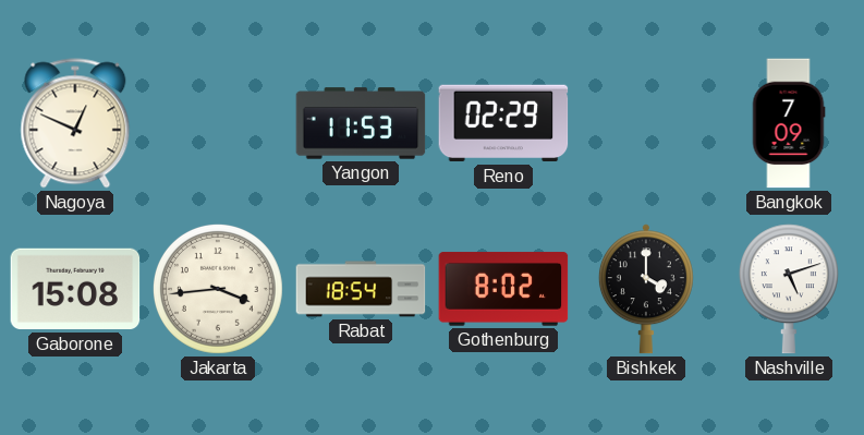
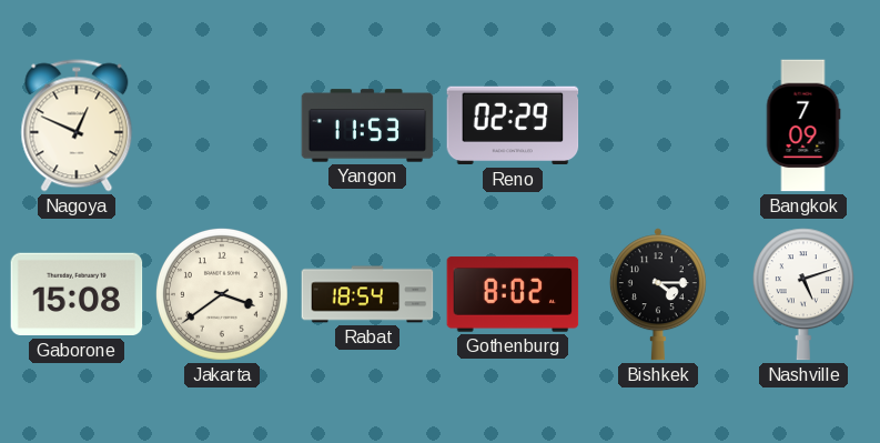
Jakarta: 3:44 -> 3:39
Bishkek: 4:00 -> 4:15
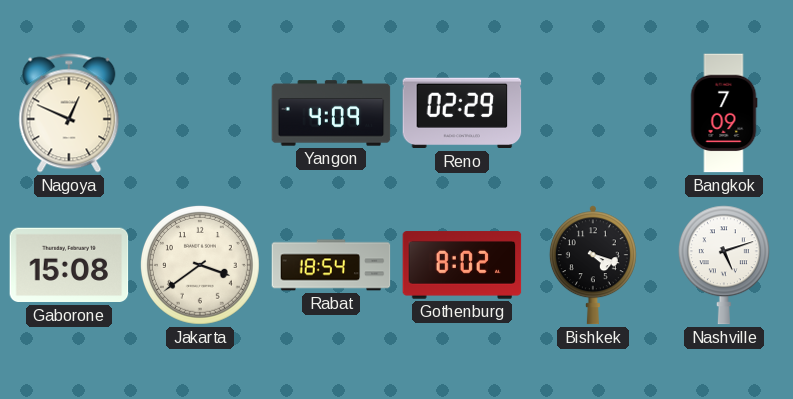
Yangon: 11:53 -> 4:09
Bishkek: 4:15 -> 4:18
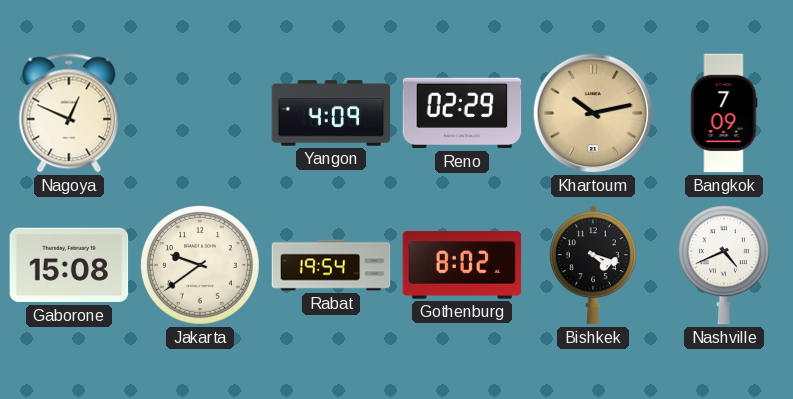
Khartoum: none -> 10:13
Jakarta: 3:39 -> 9:39
Rabat: 18:54 -> 19:54
Nashville: 5:12 -> 4:41
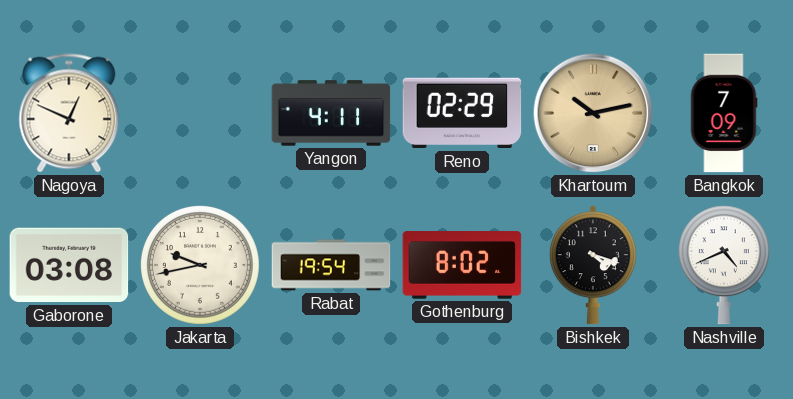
Yangon: 4:09 -> 4:11
Gaborone: 15:08 -> 03:08
Jakarta: 9:39 -> 9:43
